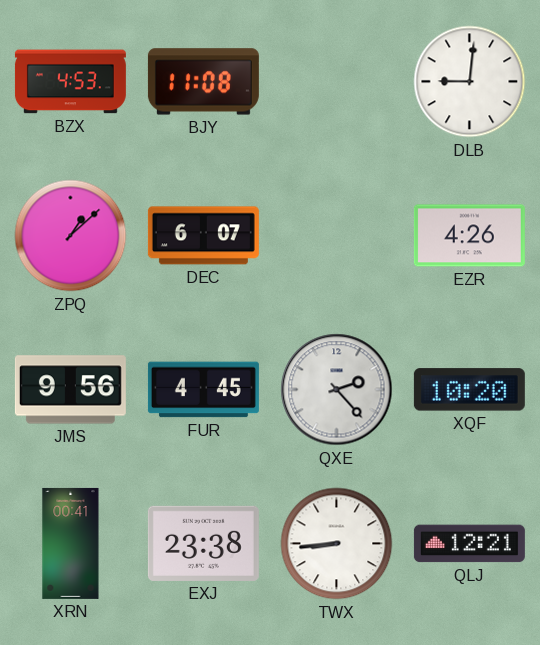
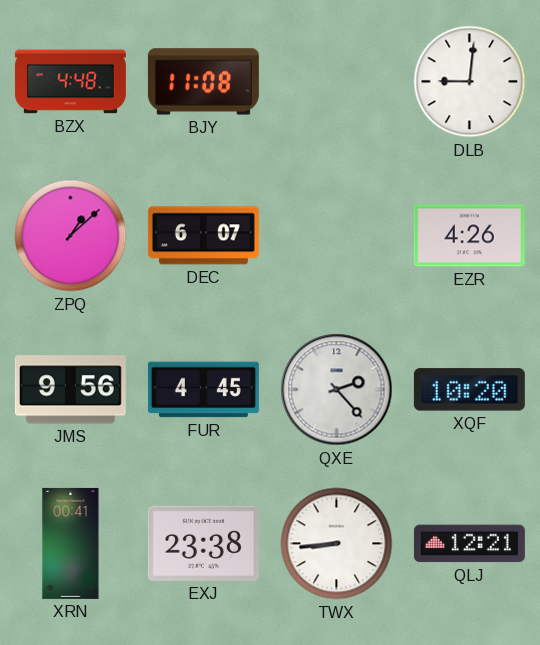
BZX: 4:53 -> 4:48
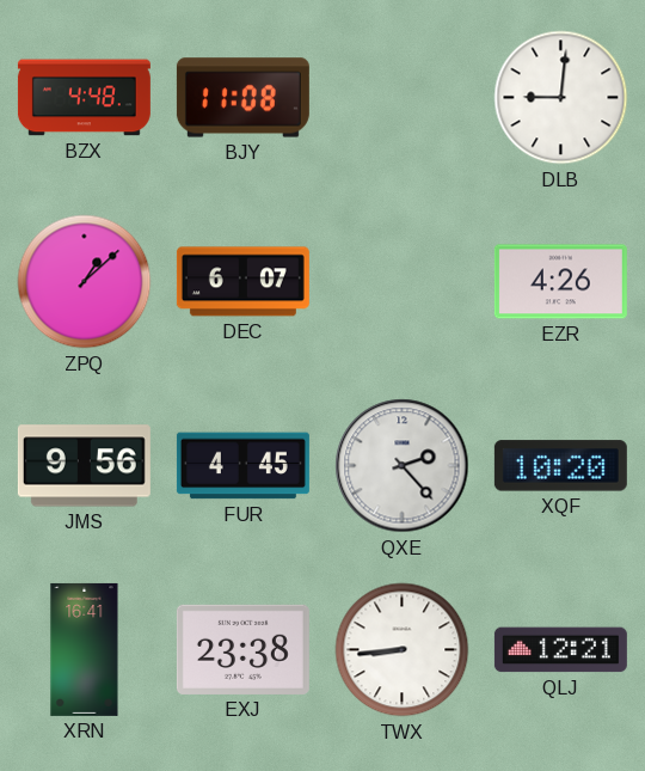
XRN: 00:41 -> 16:41
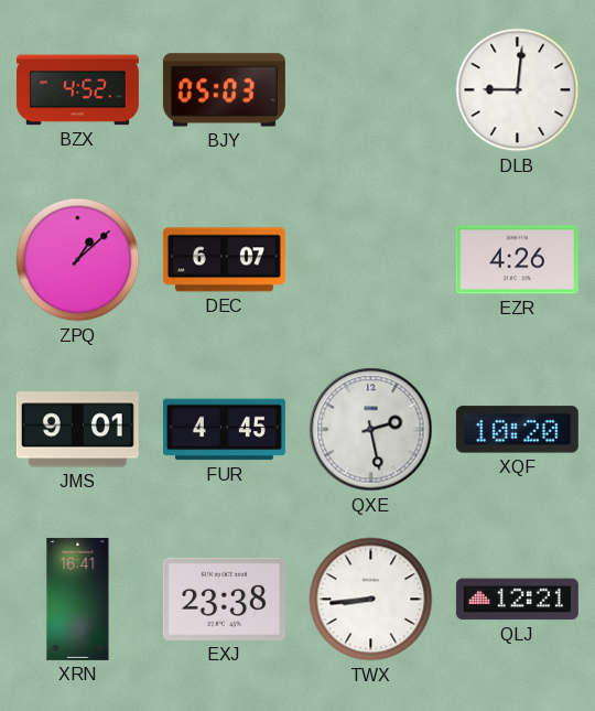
BZX: 4:48 -> 4:52
BJY: 11:08 -> 05:03
JMS: 9:56 -> 9:01
QXE: 2:23 -> 2:28
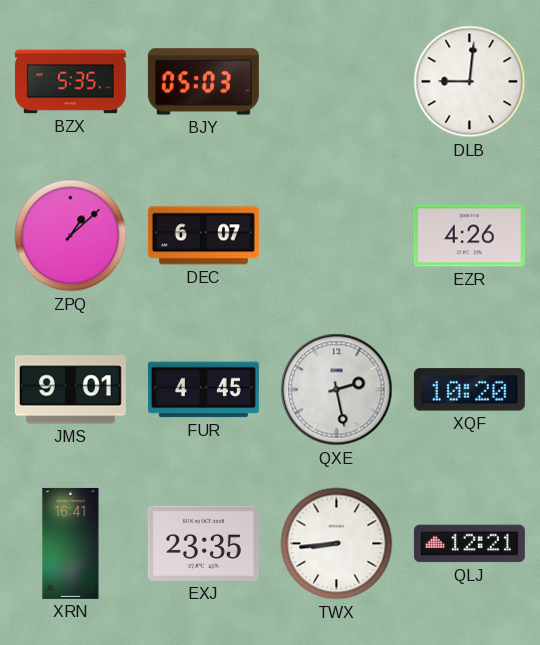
BZX: 4:52 -> 5:35
EXJ: 23:38 -> 23:35
